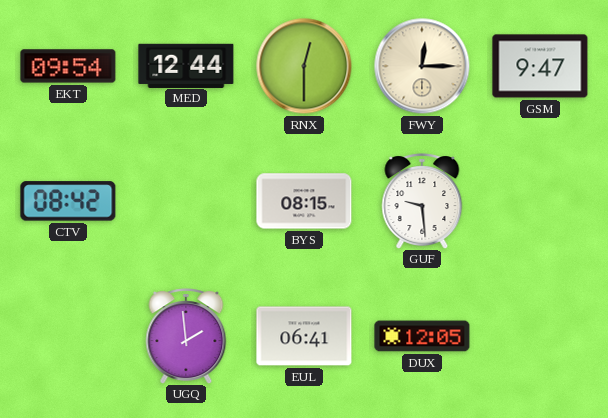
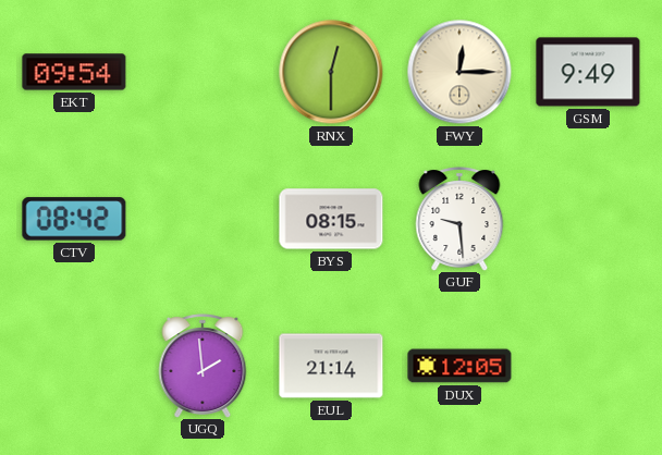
MED: 12:44 -> none
GSM: 9:47 -> 9:49
EUL: 06:41 -> 21:14
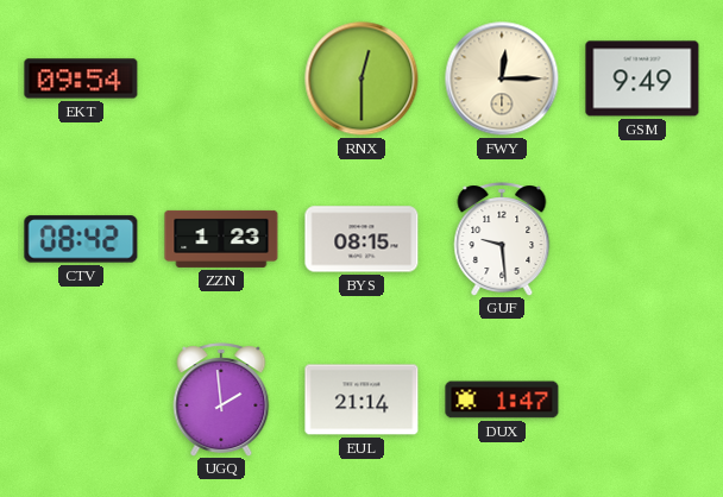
ZZN: none -> 1:23
DUX: 12:05 -> 1:47
